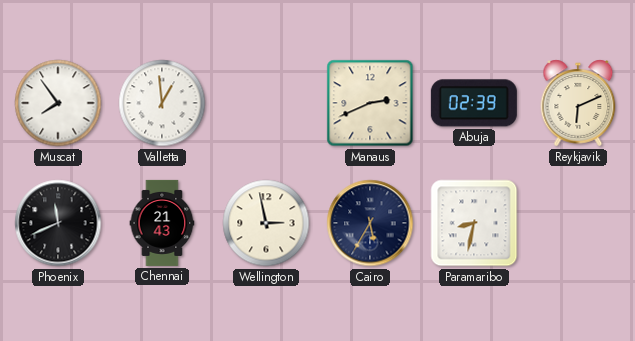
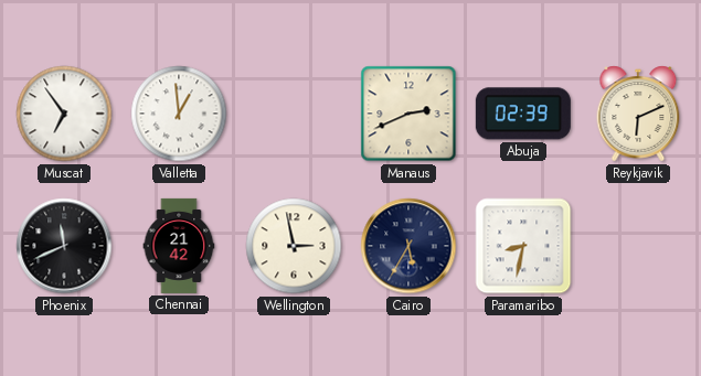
Muscat: 7:54 -> 6:54
Chennai: 21:43 -> 21:42
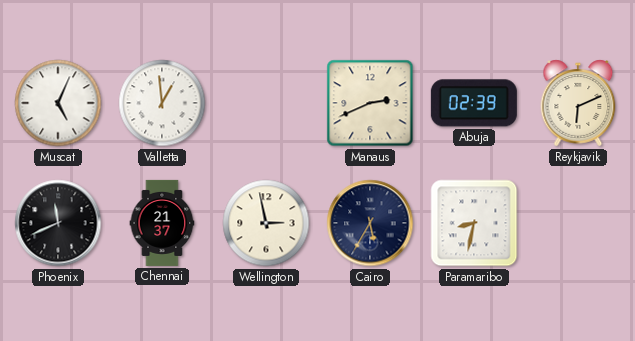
Muscat: 6:54 -> 5:04
Chennai: 21:42 -> 21:37
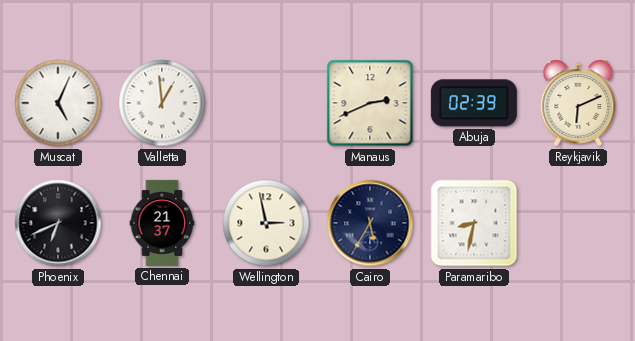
Phoenix: 11:41 -> 6:41
